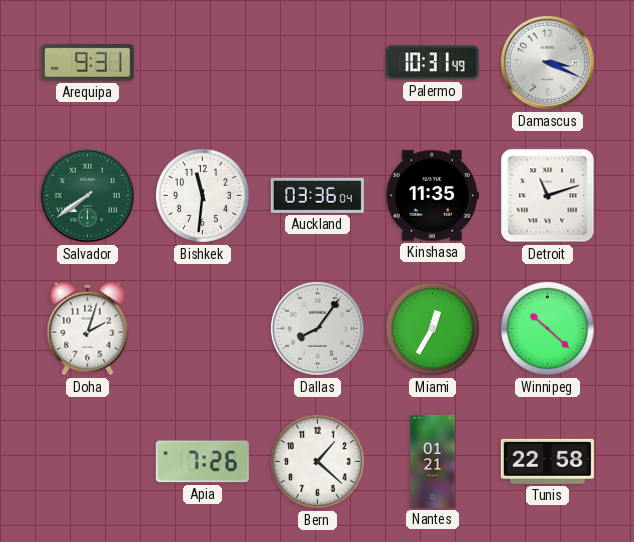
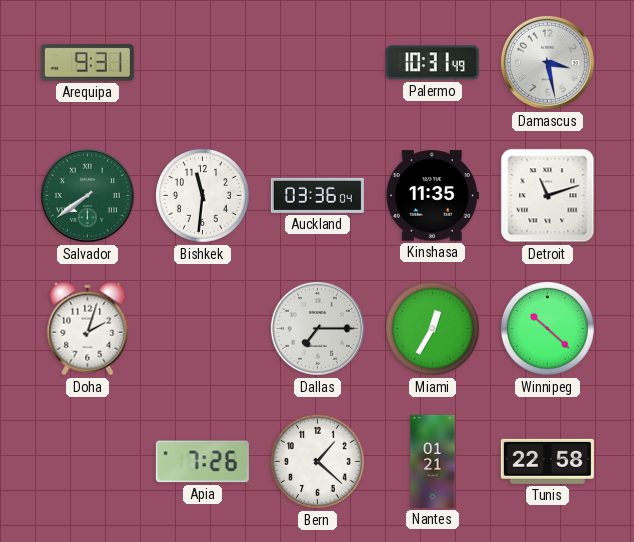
Damascus: 3:19 -> 3:28
Dallas: 8:06 -> 7:15
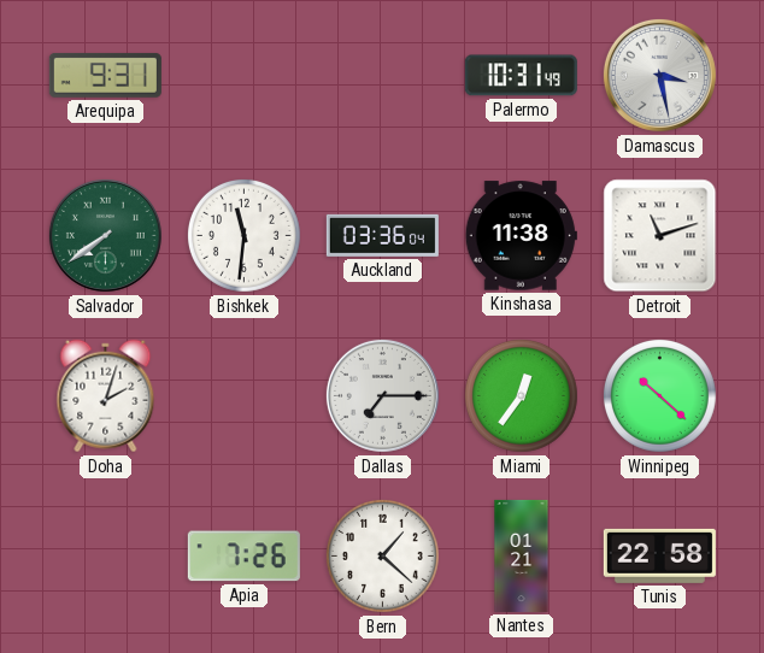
Kinshasa: 11:35 -> 11:38
Miami: 12:35 -> 12:36
